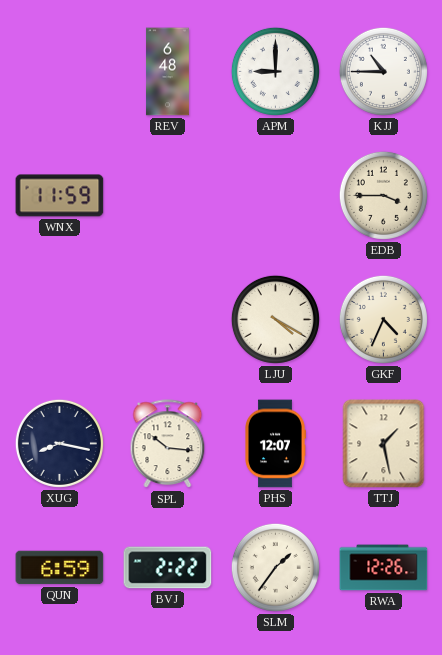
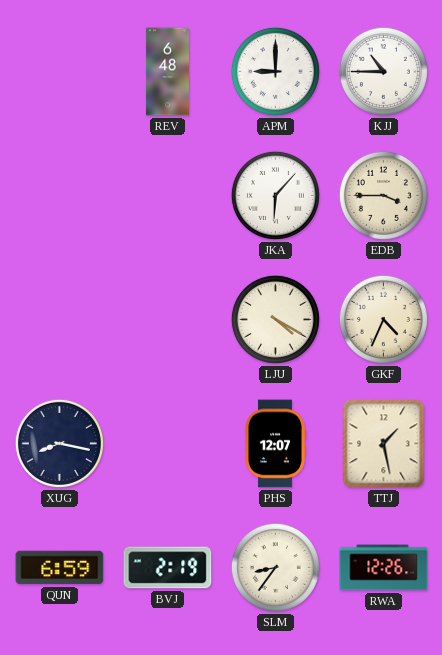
WNX: 11:59 -> none
JKA: none -> 6:07
SPL: 10:16 -> none
BVJ: 2:22 -> 2:19
SLM: 1:36 -> 8:36
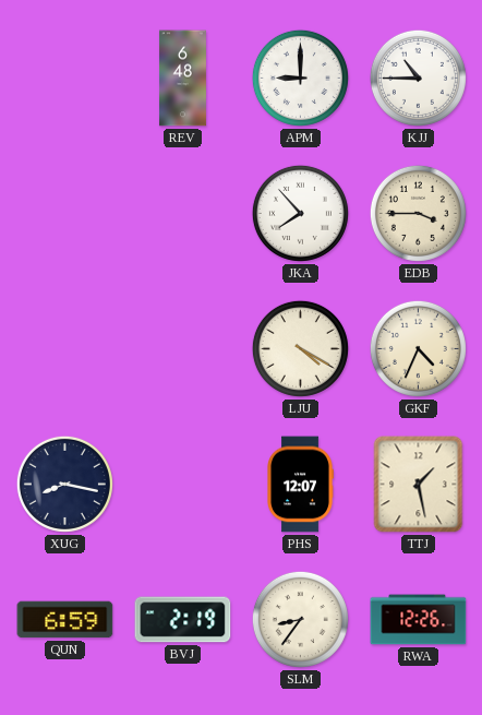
JKA: 6:07 -> 7:53
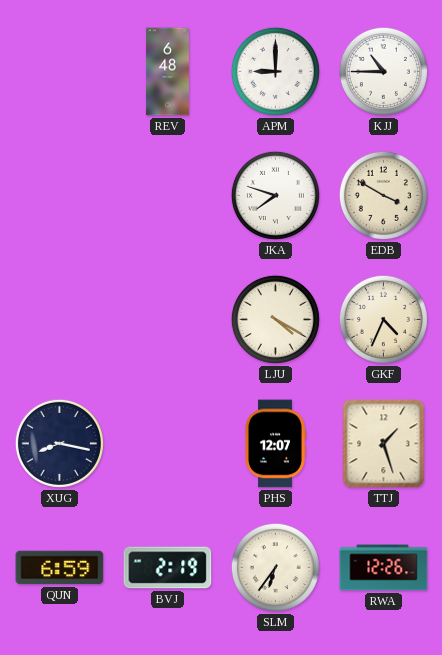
JKA: 7:53 -> 7:48
EDB: 3:45 -> 3:50
TTJ: 1:28 -> 1:27
SLM: 8:36 -> 6:36
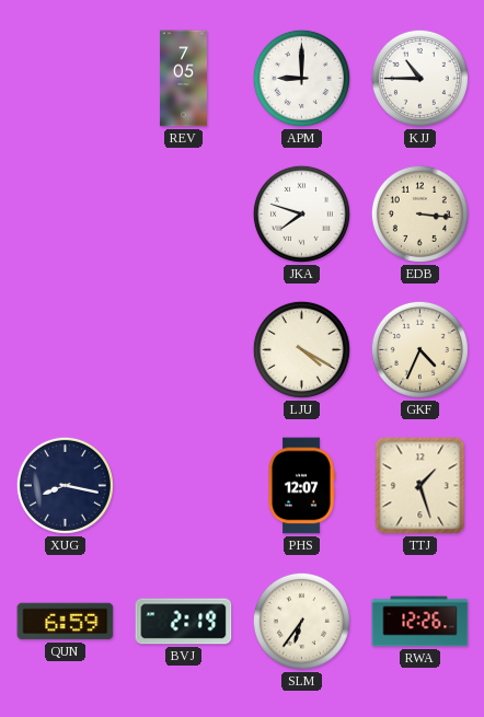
REV: 6:48 -> 7:05
EDB: 3:50 -> 3:16
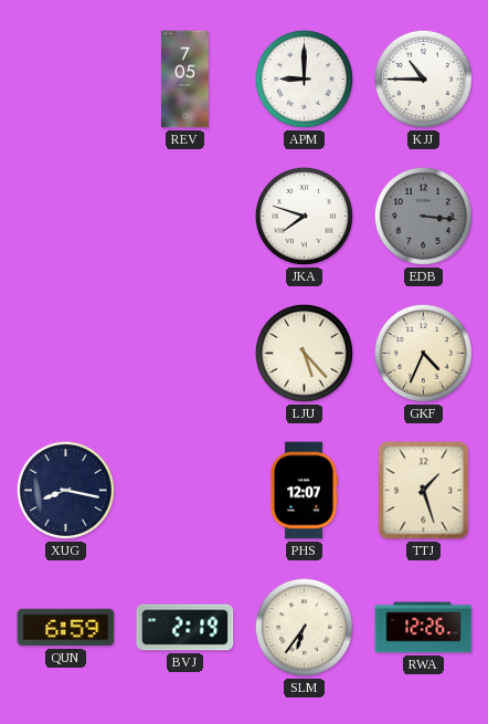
EDB dial: cream -> grey
LJU: 4:20 -> 5:23
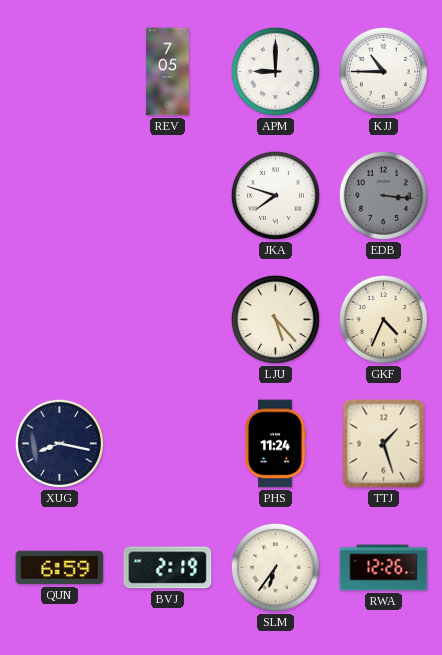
PHS: 12:07 -> 11:24
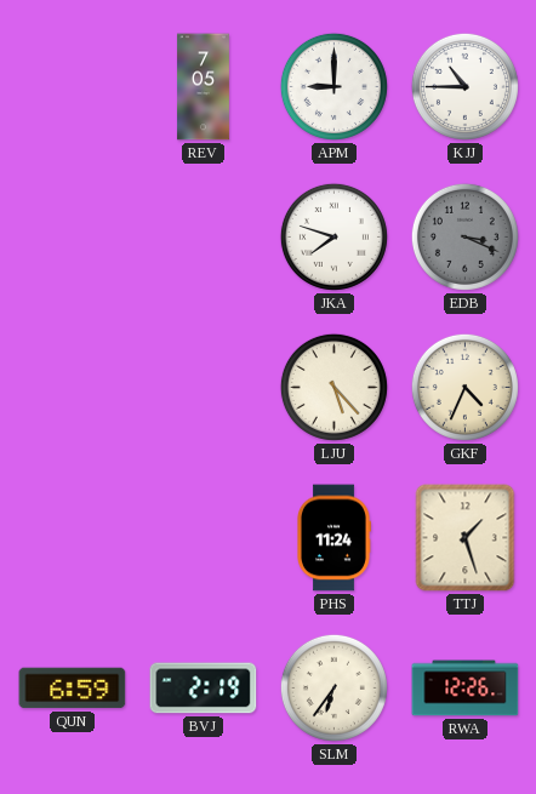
EDB: 3:16 -> 3:19
XUG: 8:17 -> none
